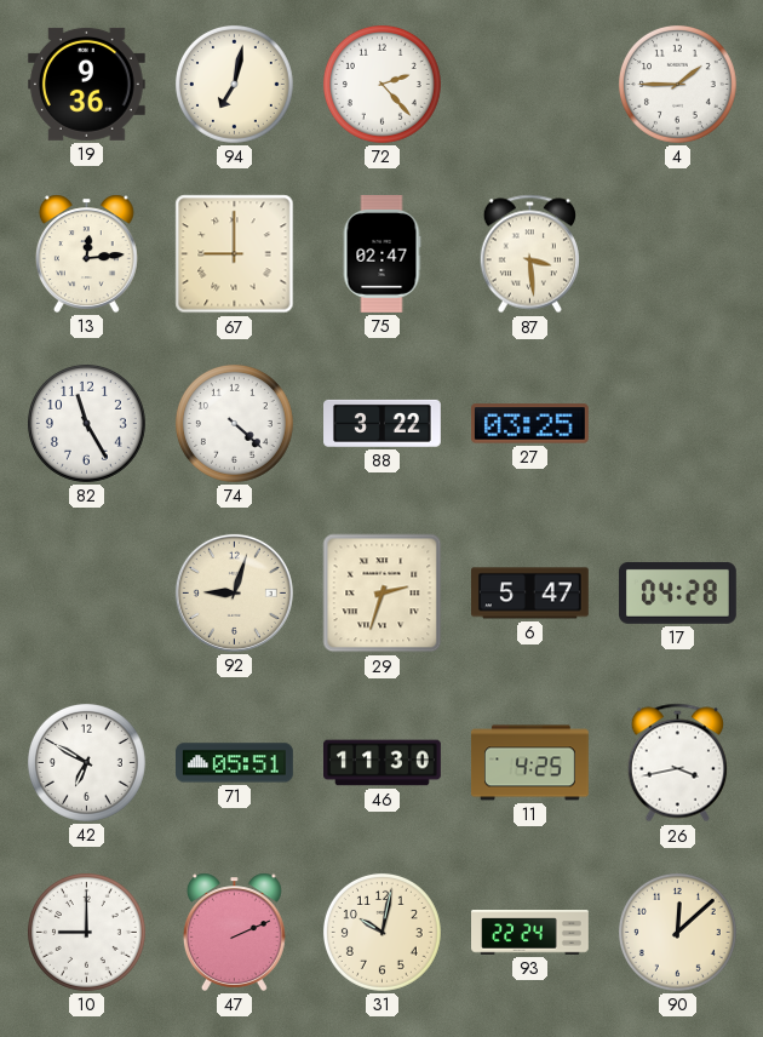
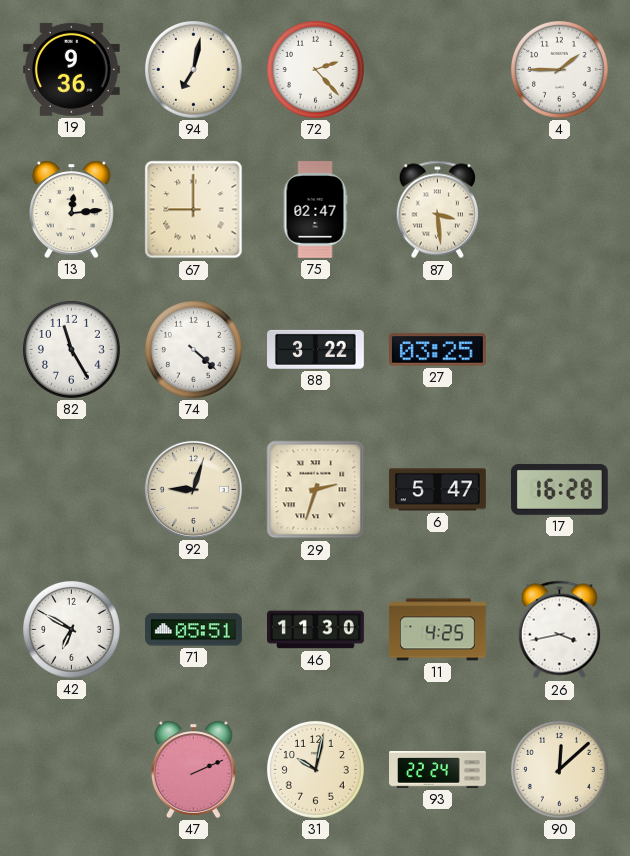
17: 04:28 -> 16:28
10: 9:00 -> none
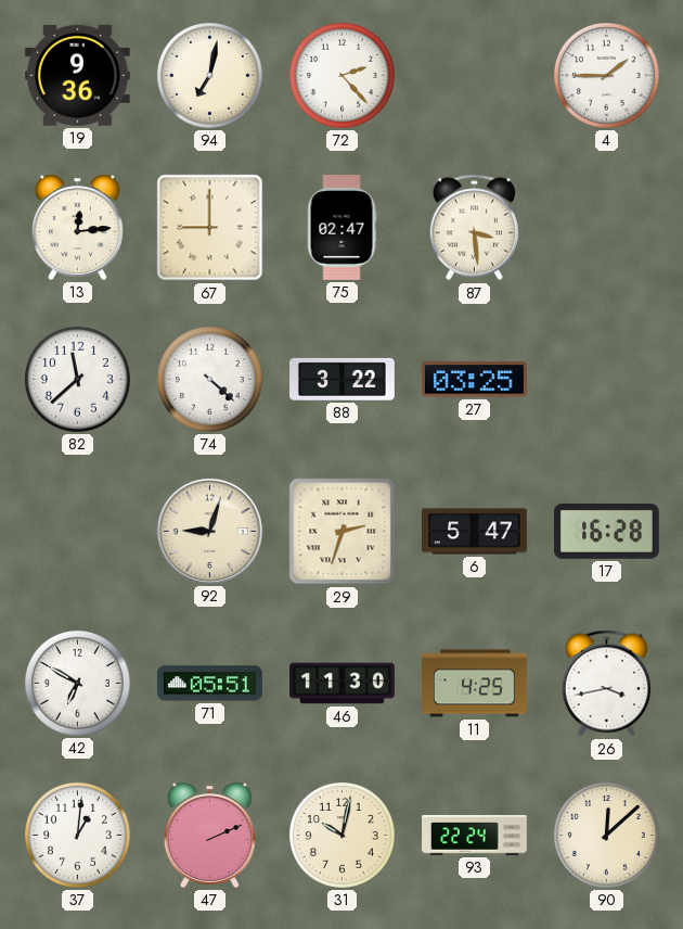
82: 11:25 -> 11:38
37: none -> 1:01
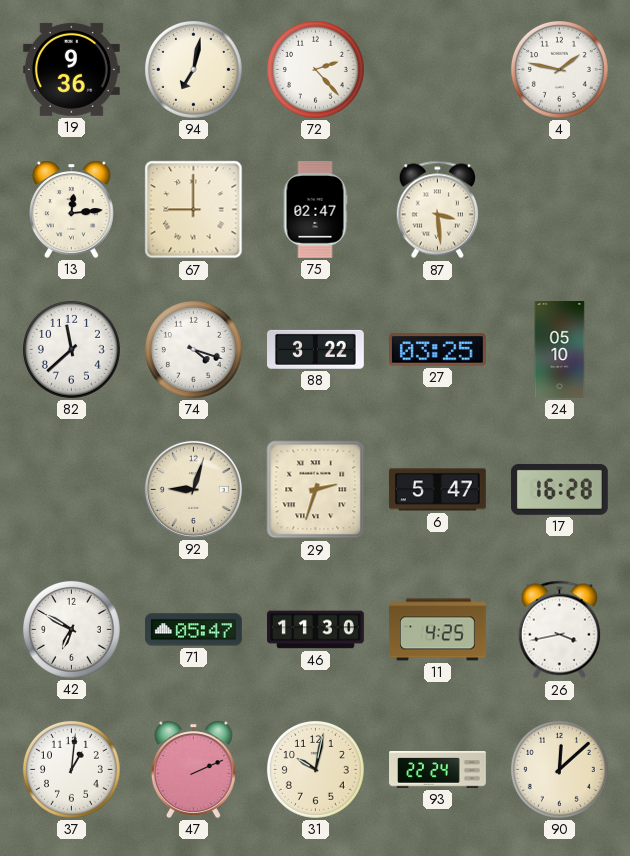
4: 1:45 -> 1:47
74: 4:22 -> 4:18
24: none -> 05:10
71: 05:51 -> 05:47
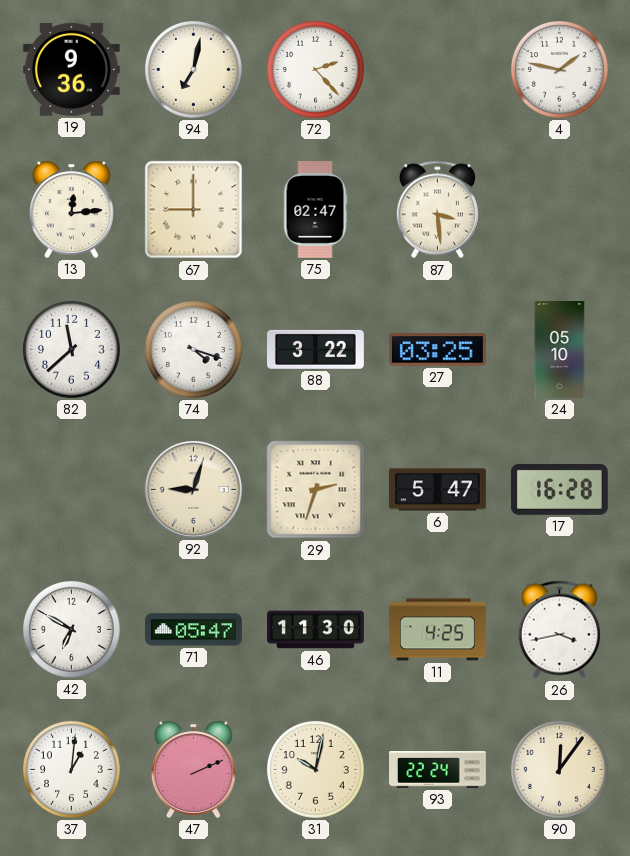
90: 12:08 -> 12:06
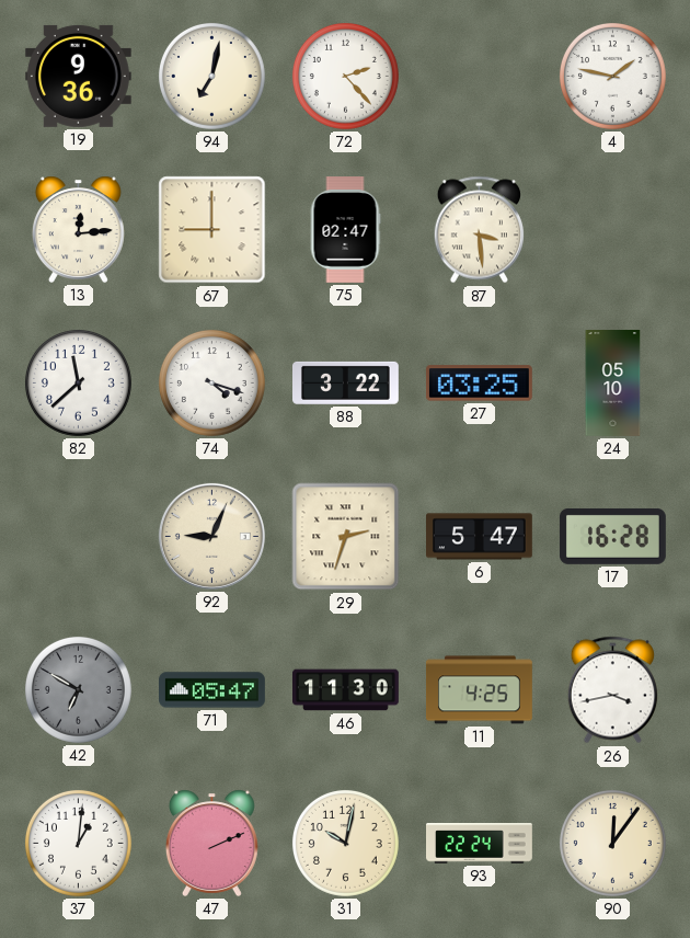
92: 9:03 -> 9:04
42 dial: white -> grey
